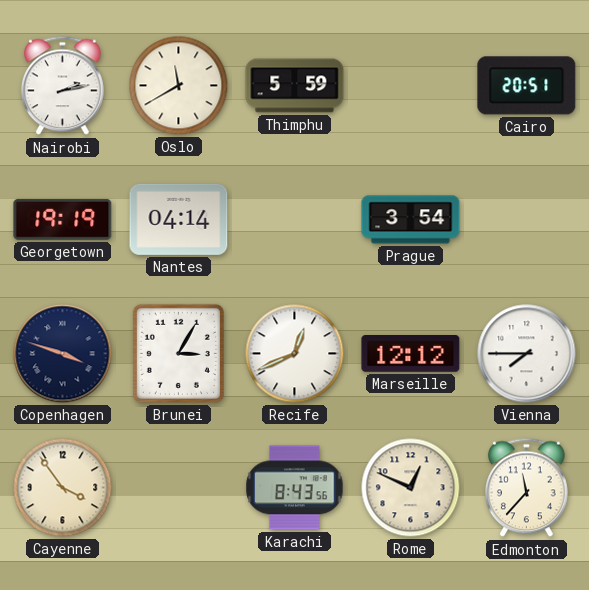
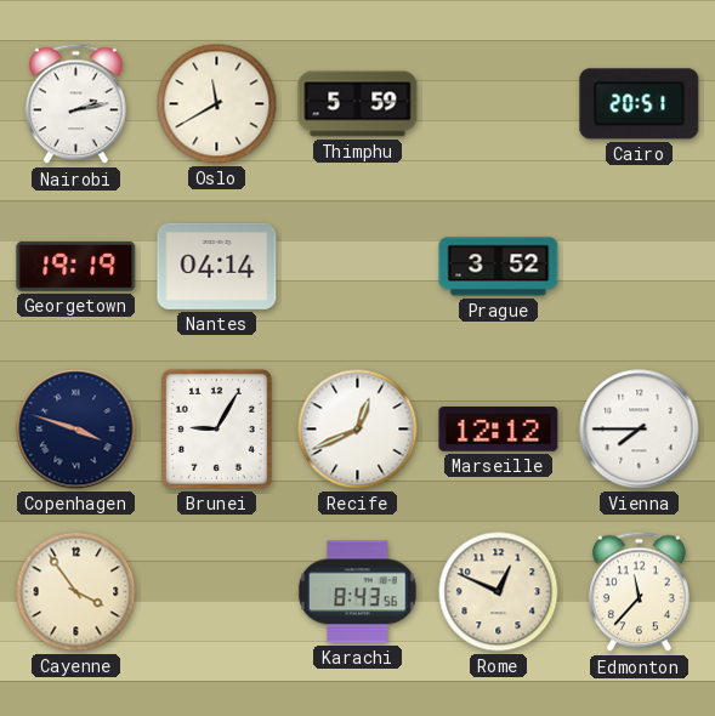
Prague: 3:54 -> 3:52
Brunei: 3:05 -> 9:05
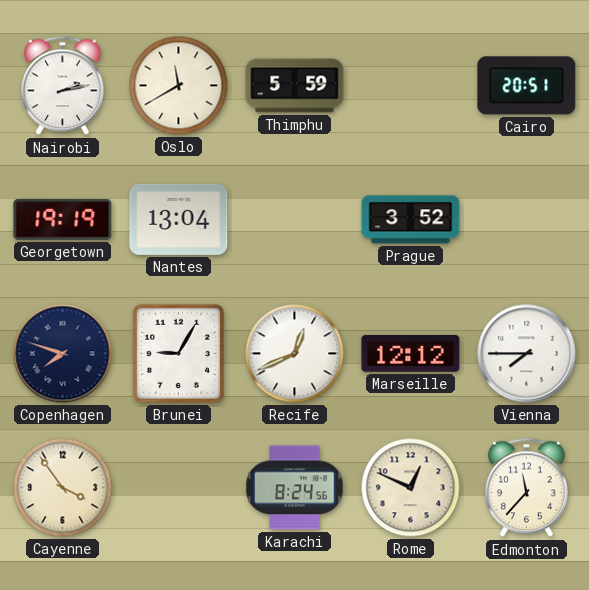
Nantes: 04:14 -> 13:04
Copenhagen: 3:48 -> 7:48
Karachi: 8:43 -> 8:24
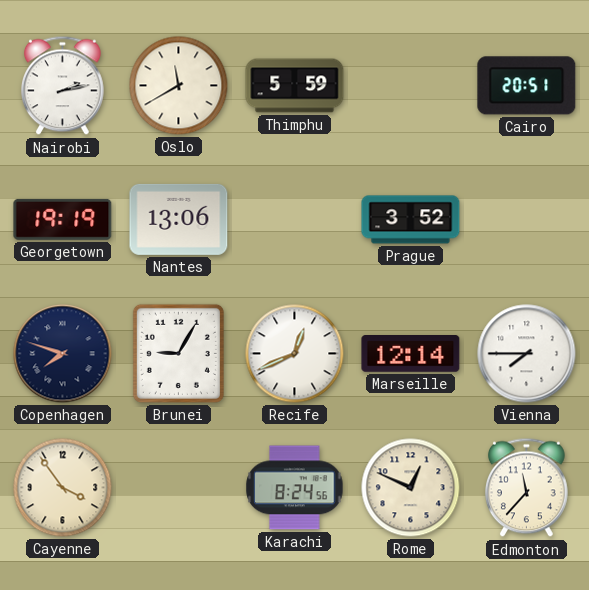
Nantes: 13:04 -> 13:06
Marseille: 12:12 -> 12:14
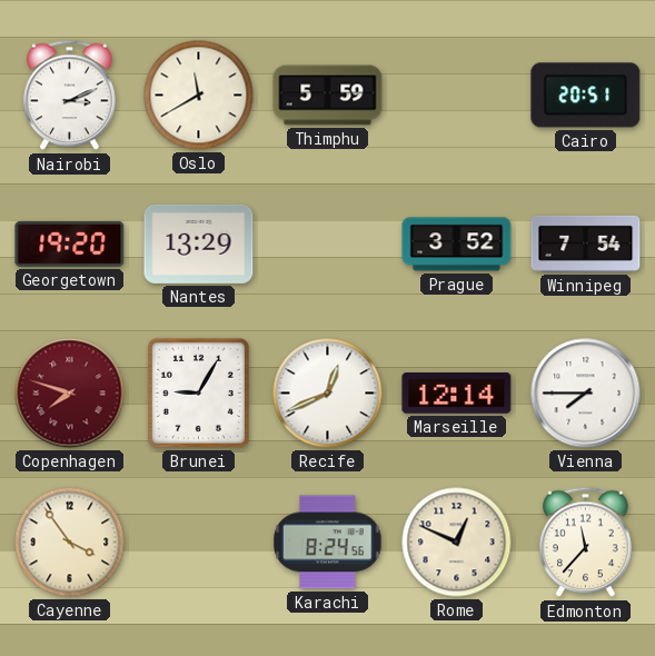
Nairobi: 2:13 -> 3:11
Georgetown: 19:19 -> 19:20
Nantes: 13:06 -> 13:29
Winnipeg: none -> 7:54
Copenhagen dial: navy -> burgundy
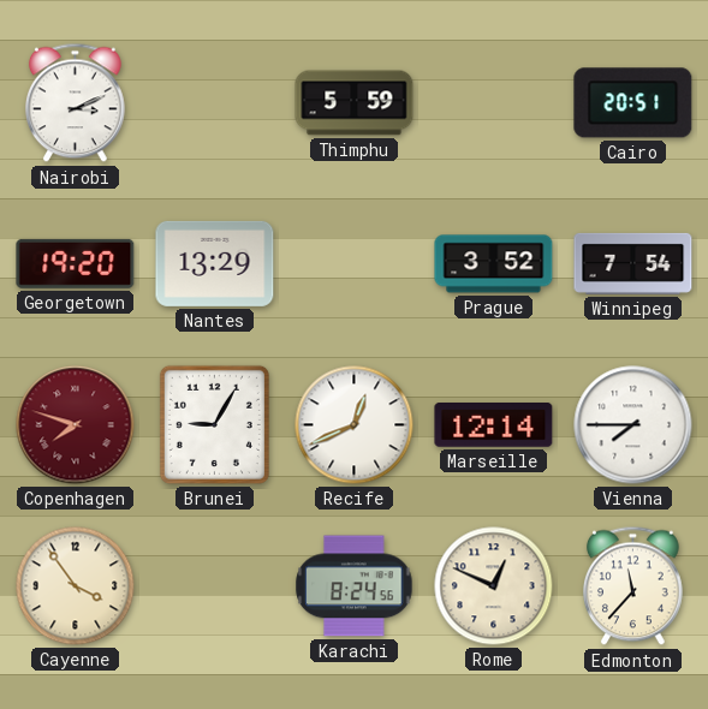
Oslo: 11:40 -> none
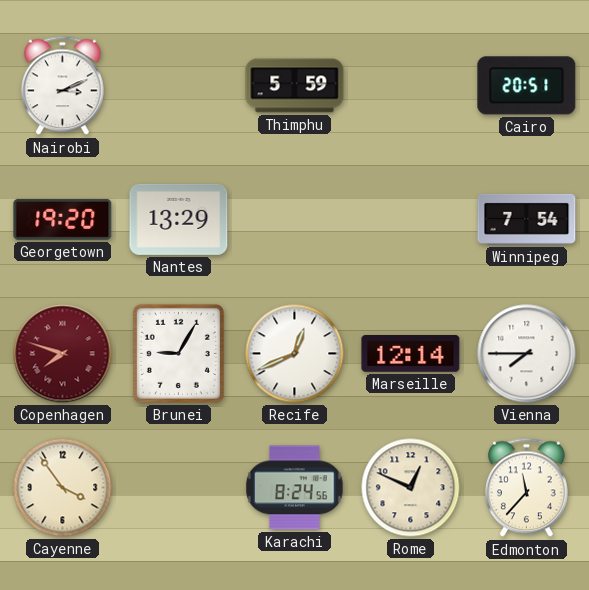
Prague: 3:52 -> none
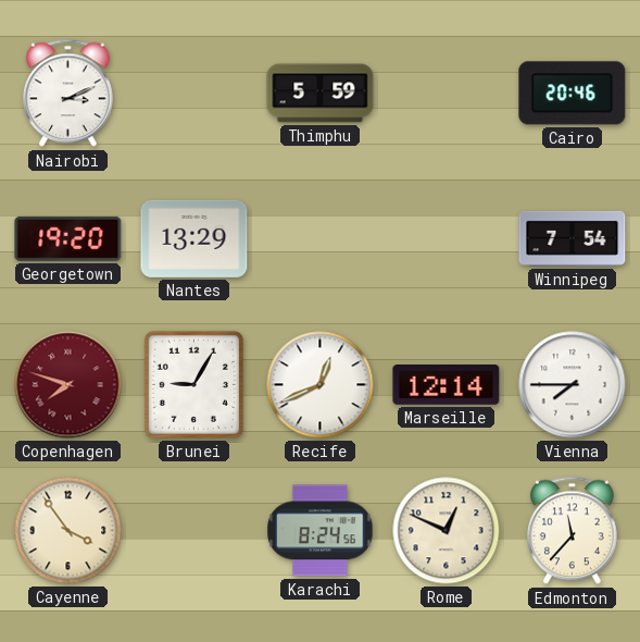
Cairo: 20:51 -> 20:46
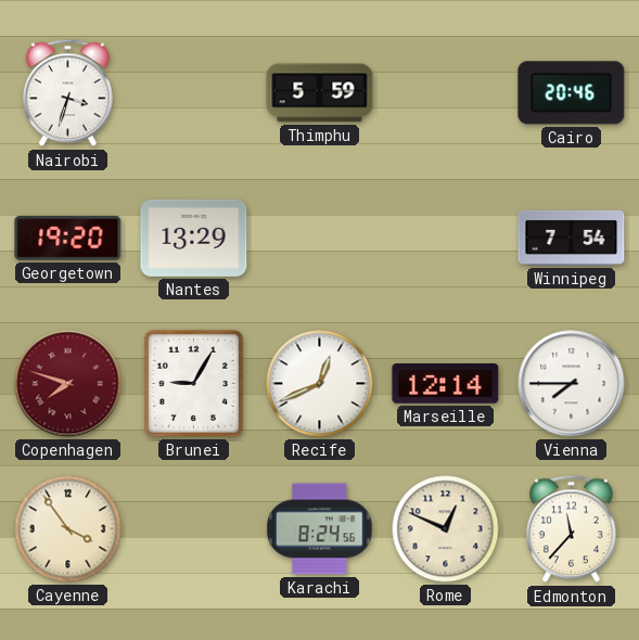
Nairobi: 3:11 -> 3:33
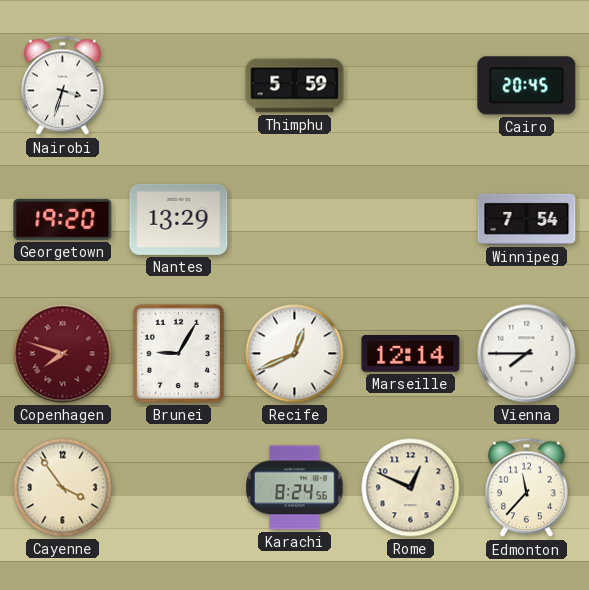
Cairo: 20:46 -> 20:45
